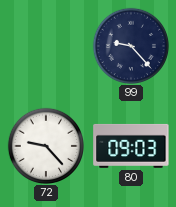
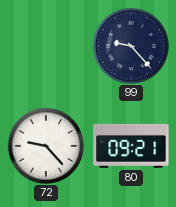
80: 09:03 -> 09:21
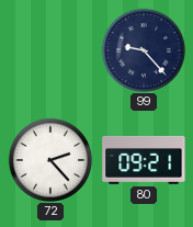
72: 9:23 -> 2:23
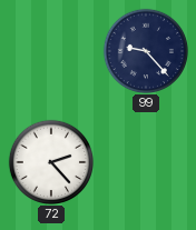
80: 09:21 -> none
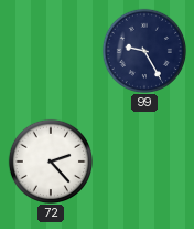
99: 9:23 -> 9:25
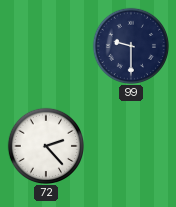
99: 9:25 -> 9:30
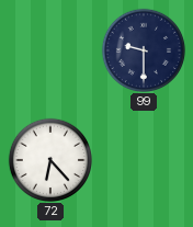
72: 2:23 -> 6:23
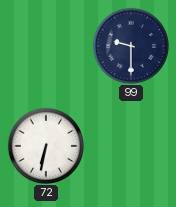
72: 6:23 -> 6:32
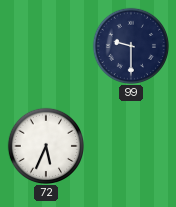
72: 6:32 -> 5:34
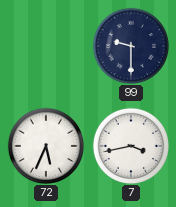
7: none -> 3:43
